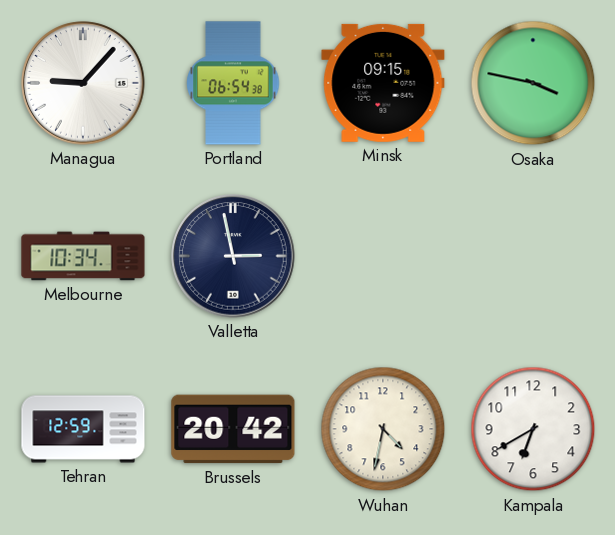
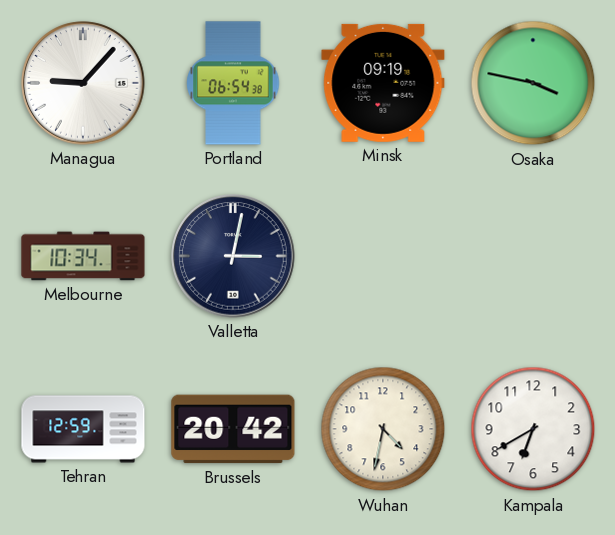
Minsk: 09:15 -> 09:19
Valletta: 2:58 -> 3:02
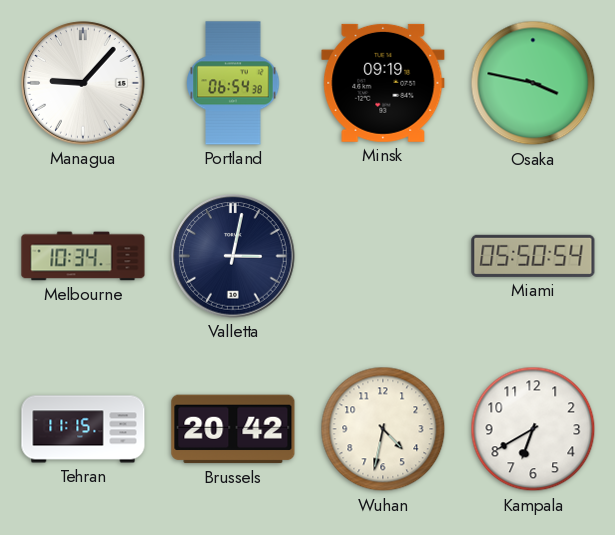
Miami: none -> 05:50
Tehran: 12:59 -> 11:15
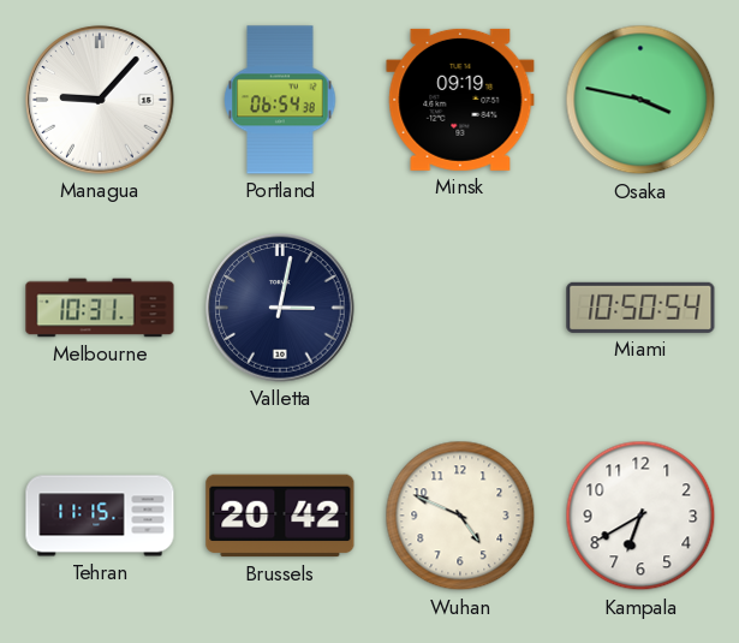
Melbourne: 10:34 -> 10:31
Miami: 05:50 -> 10:50
Wuhan: 4:32 -> 4:49
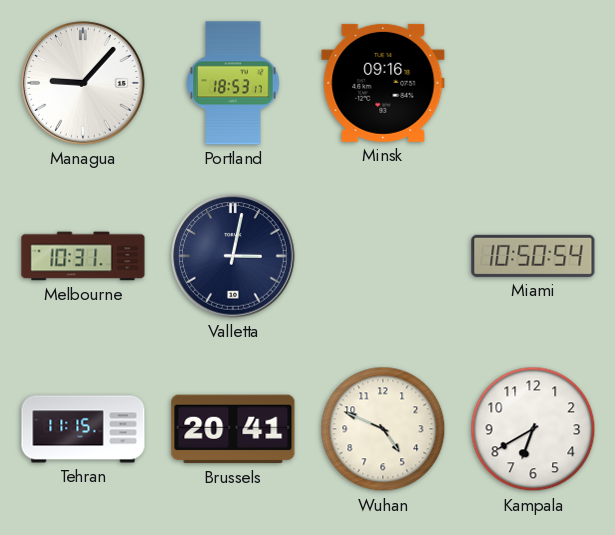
Portland: 06:54 -> 18:53
Minsk: 09:19 -> 09:16
Osaka: 3:47 -> none
Brussels: 20:42 -> 20:41
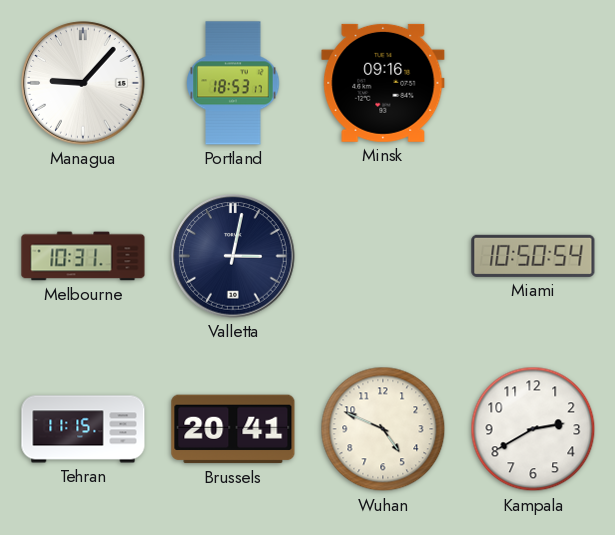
Kampala: 6:40 -> 2:40
